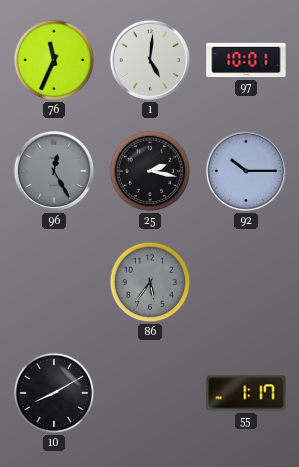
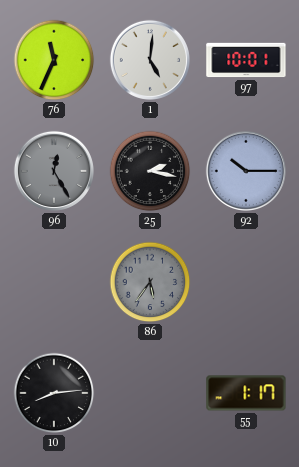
10: 8:10 -> 8:14
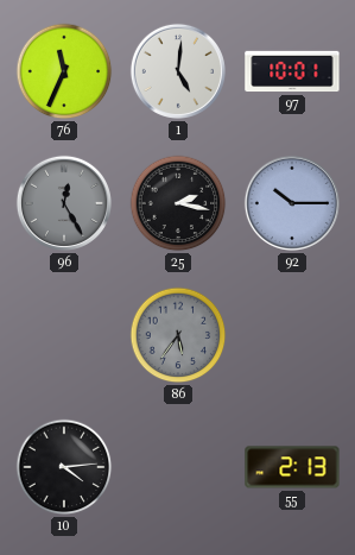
10: 8:14 -> 4:14
55: 1:17 -> 2:13
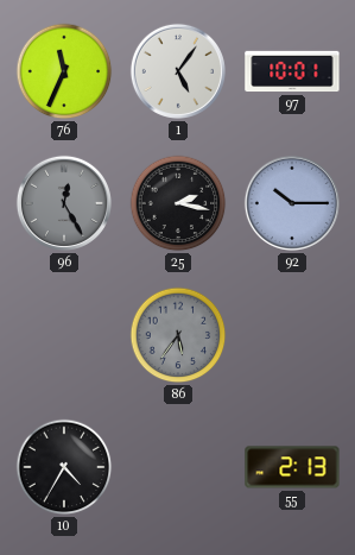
1: 5:01 -> 5:06
10: 4:14 -> 4:35
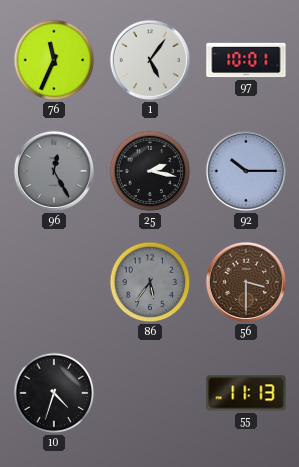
56: none -> 3:30
10: 4:35 -> 4:33
55: 2:13 -> 11:13
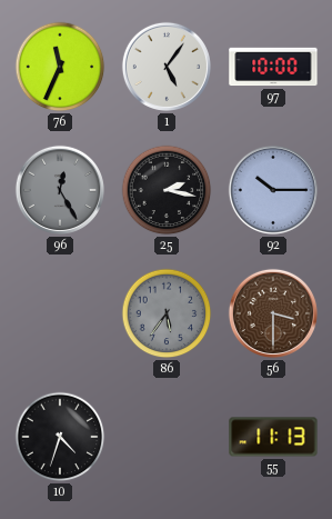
97: 10:01 -> 10:00
